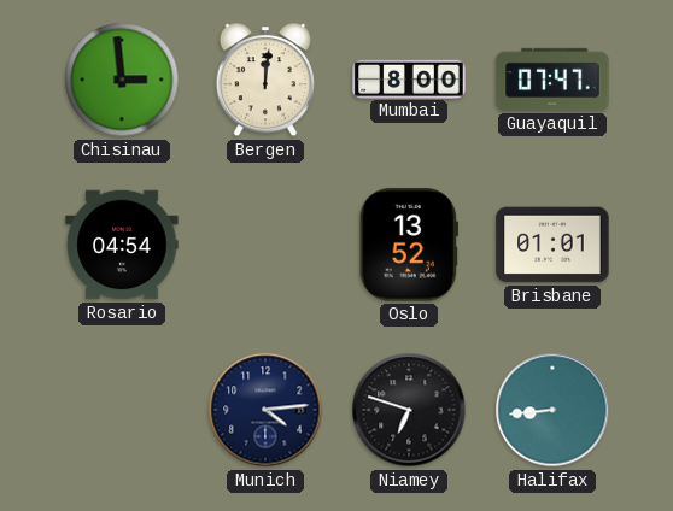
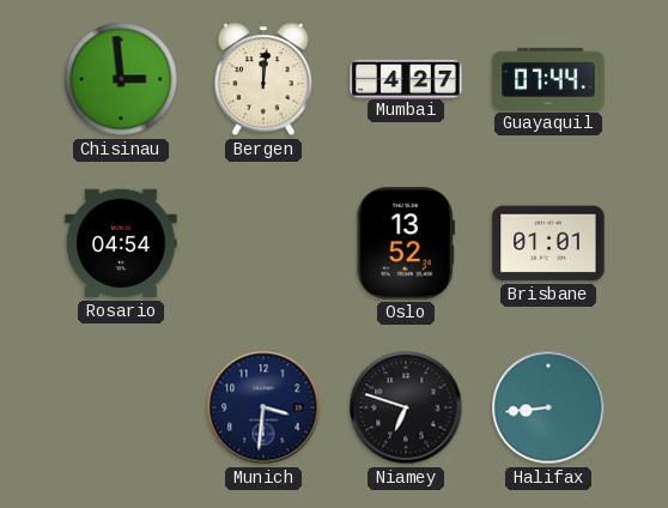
Mumbai: 8:00 -> 4:27
Guayaquil: 07:47 -> 07:44
Munich: 4:14 -> 3:31
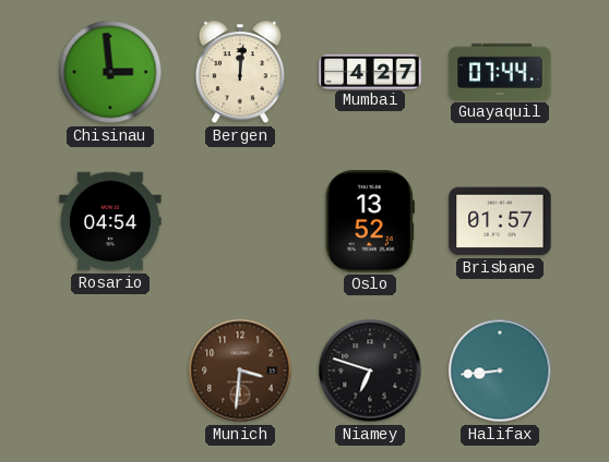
Brisbane: 01:01 -> 01:57
Munich dial: navy -> brown
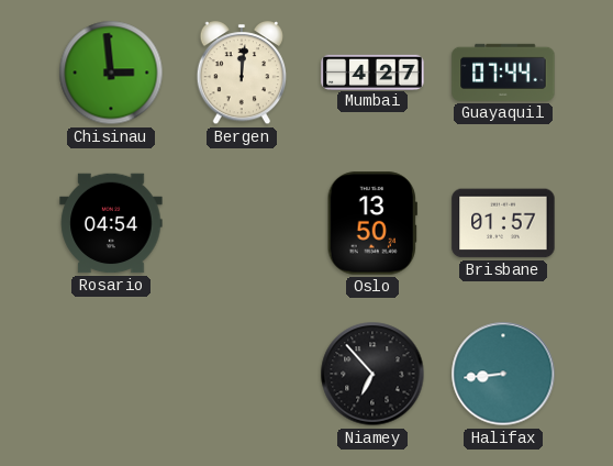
Oslo: 13:52 -> 13:50
Munich: 3:31 -> none
Niamey: 6:48 -> 6:53
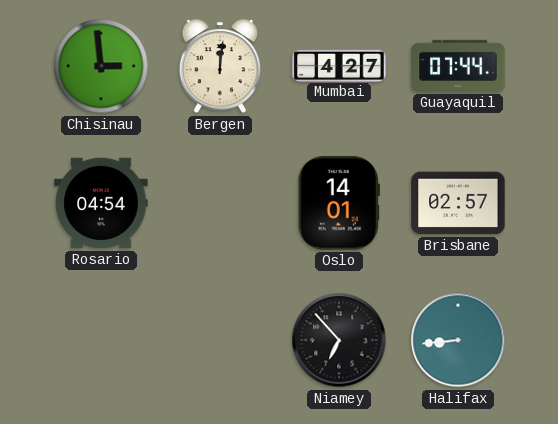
Oslo: 13:50 -> 14:01
Brisbane: 01:57 -> 02:57
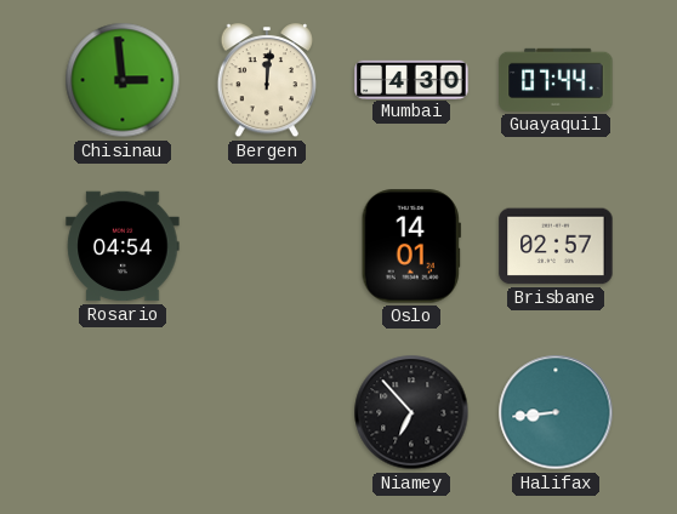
Mumbai: 4:27 -> 4:30
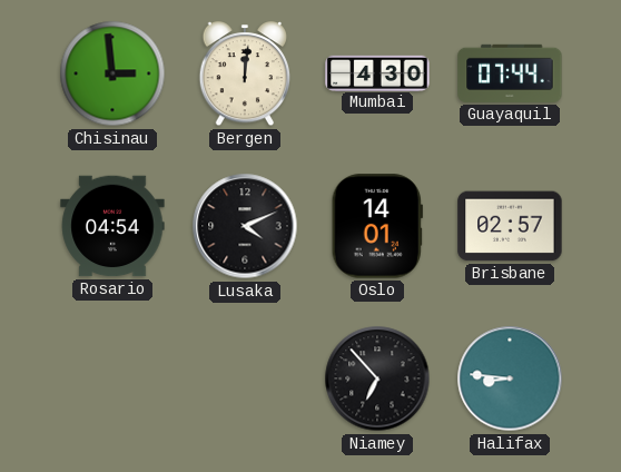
Lusaka: none -> 4:11
Halifax: 8:44 -> 8:46
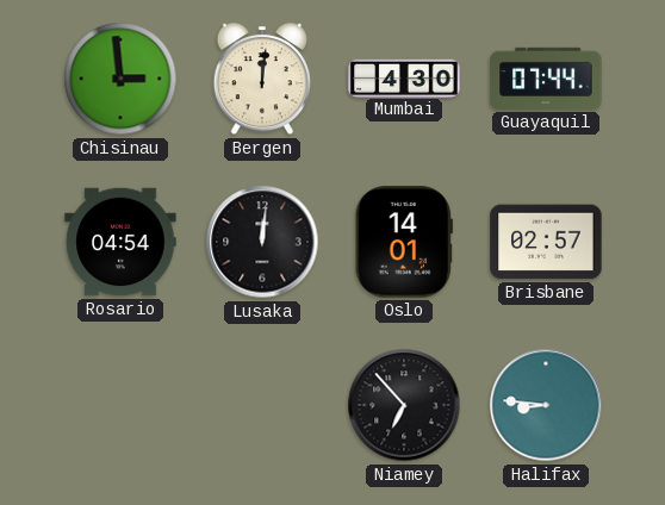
Lusaka: 4:11 -> 12:01
